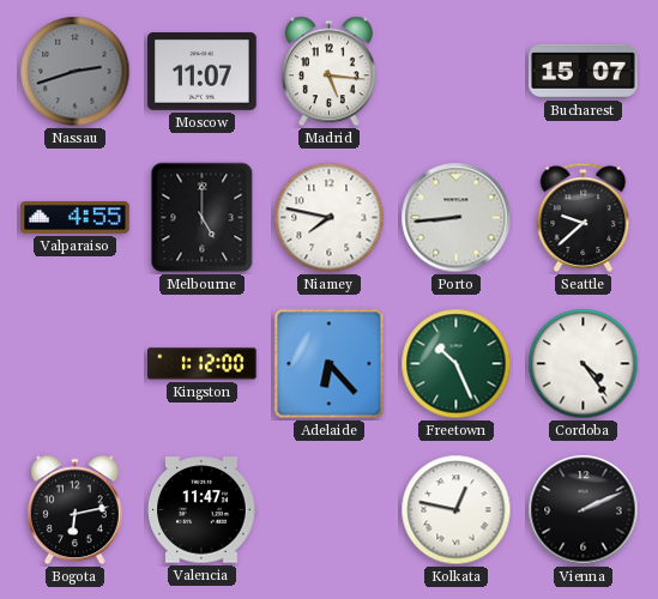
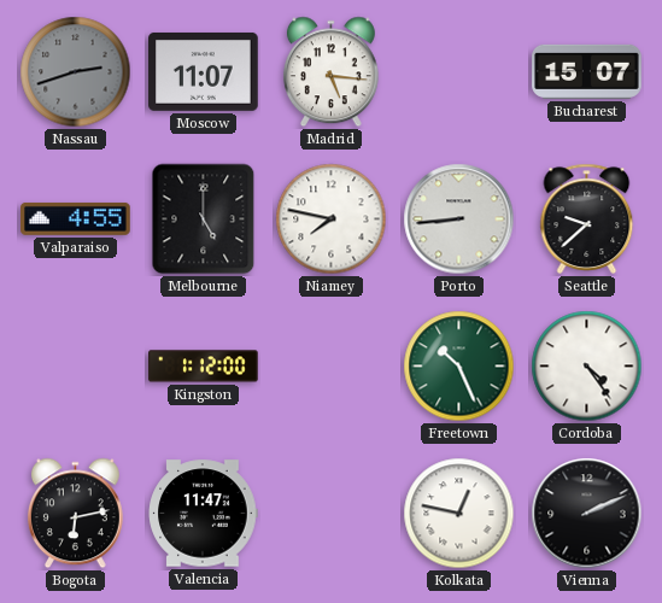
Adelaide: 6:23 -> none
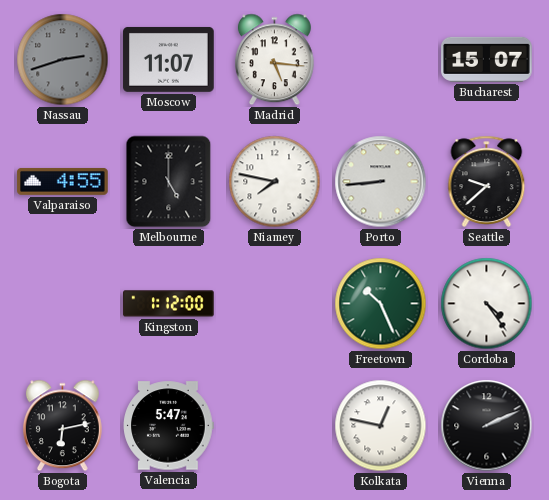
Valencia: 11:47 -> 5:47
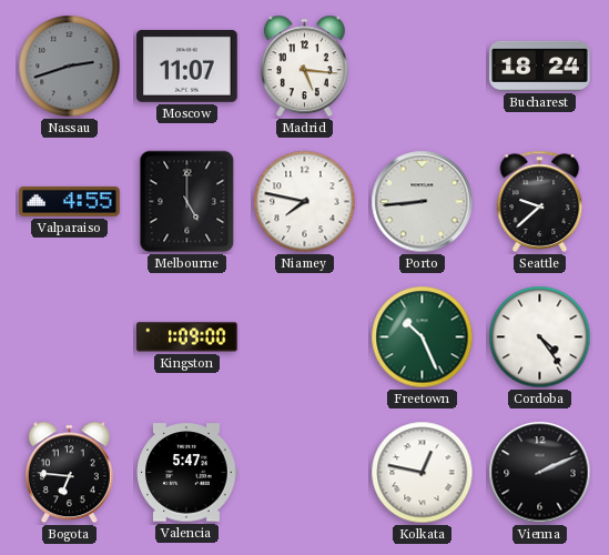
Bucharest: 15:07 -> 18:24
Kingston: 1:12 -> 1:09
Bogota: 6:13 -> 6:46
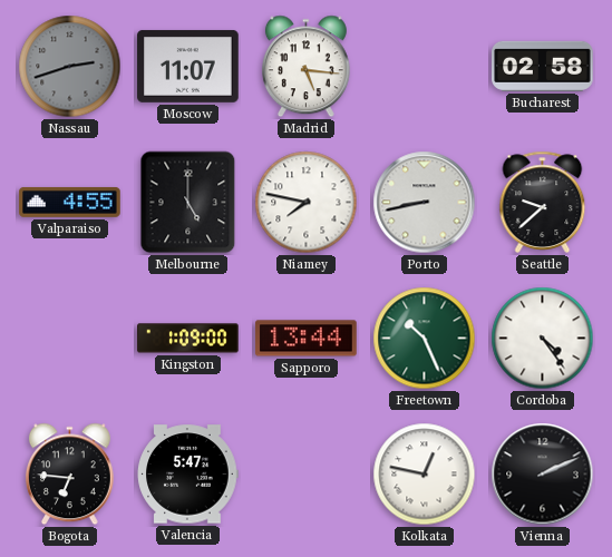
Bucharest: 18:24 -> 02:58
Porto: 8:44 -> 8:43
Sapporo: none -> 13:44
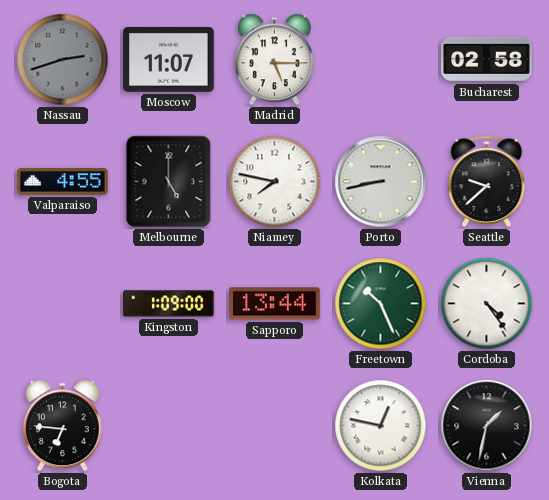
Madrid: 5:16 -> 5:15
Valencia: 5:47 -> none
Vienna: 2:11 -> 1:32
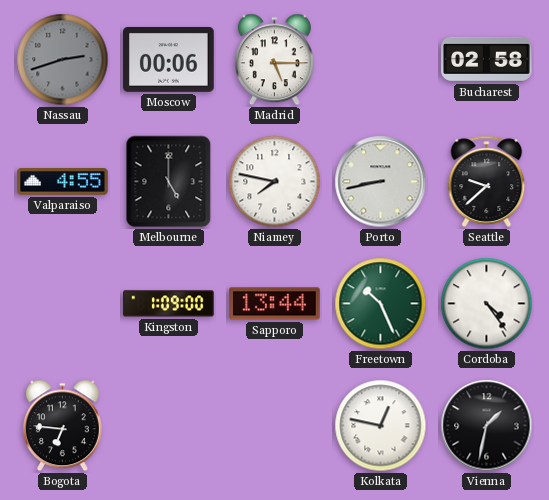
Moscow: 11:07 -> 00:06
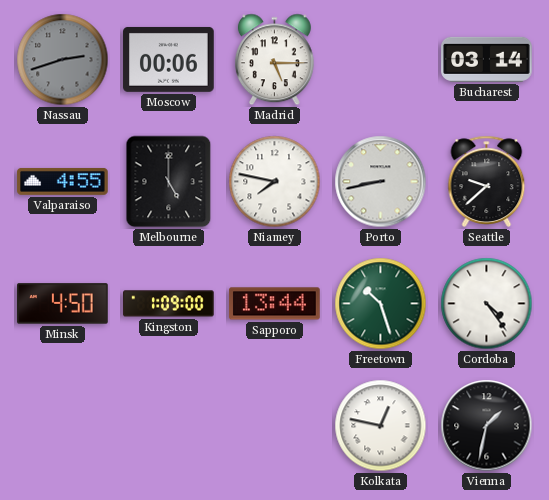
Bucharest: 02:58 -> 03:14
Minsk: none -> 4:50
Freetown: 10:26 -> 10:27
Bogota: 6:46 -> none
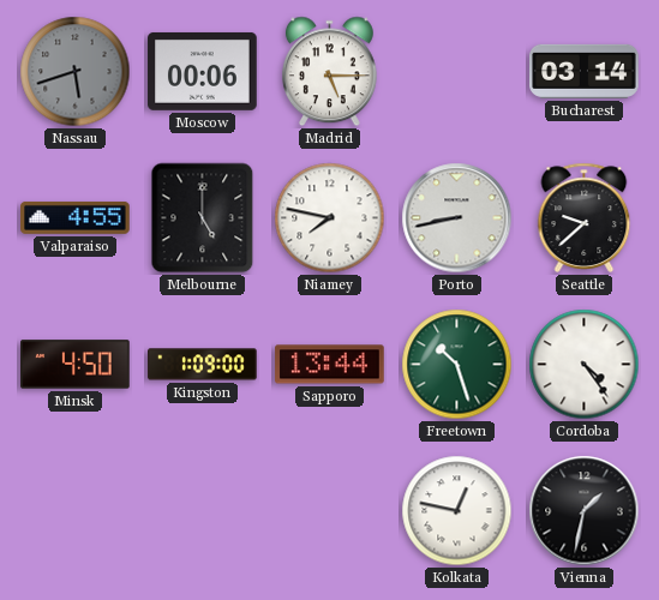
Nassau: 2:42 -> 5:42
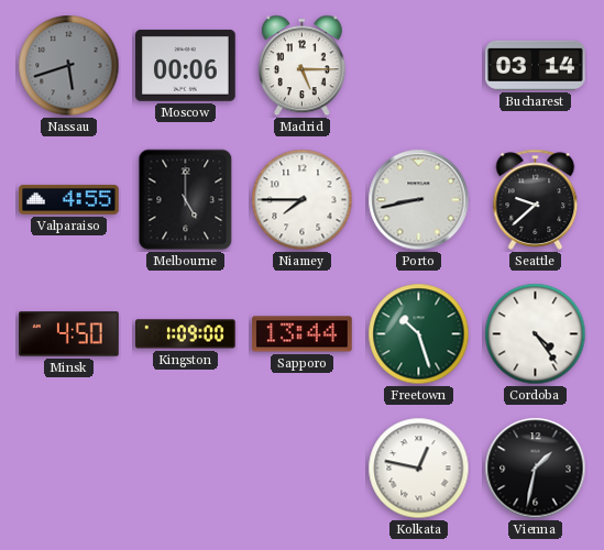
Niamey: 7:47 -> 7:45
